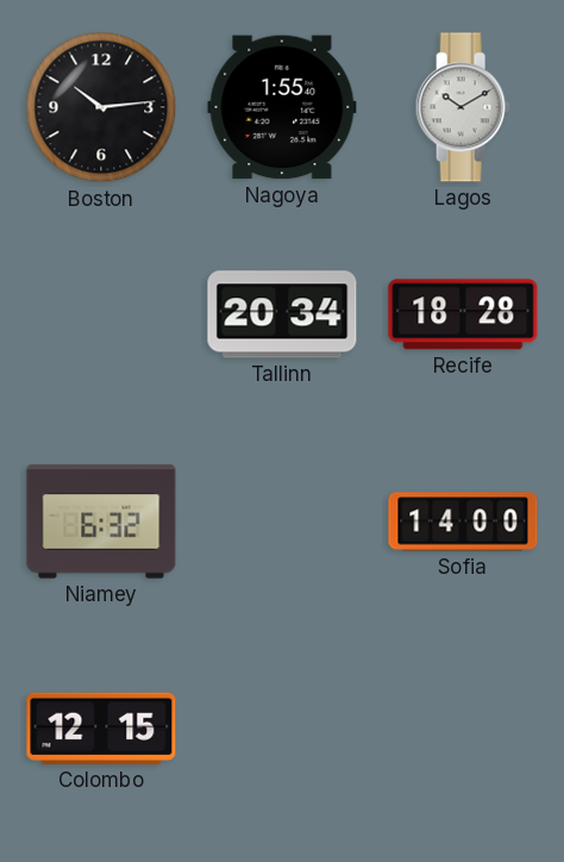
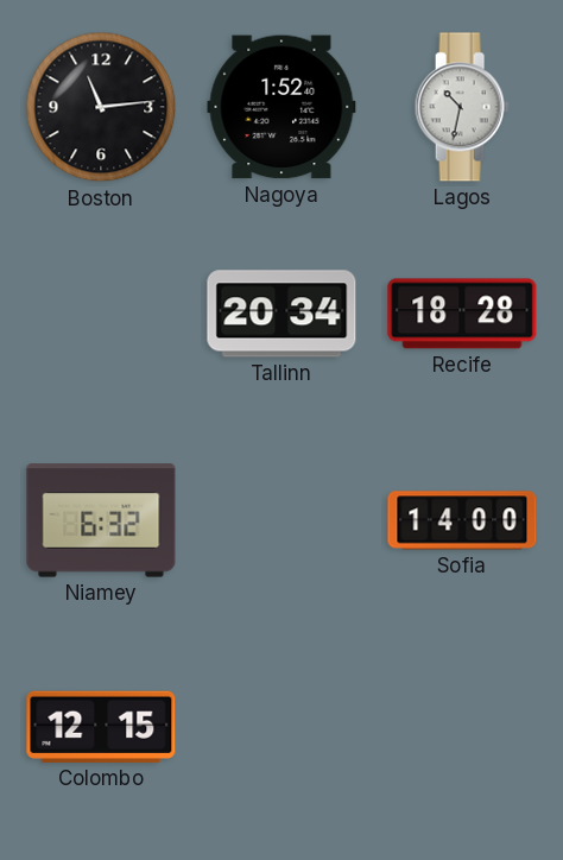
Boston: 10:14 -> 11:14
Nagoya: 1:55 -> 1:52
Lagos: 10:10 -> 10:32
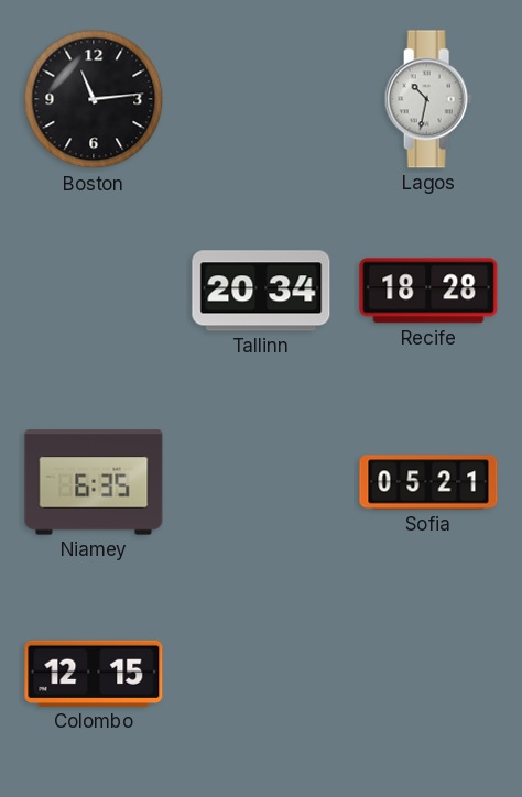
Nagoya: 1:52 -> none
Niamey: 6:32 -> 6:35
Sofia: 14:00 -> 05:21
